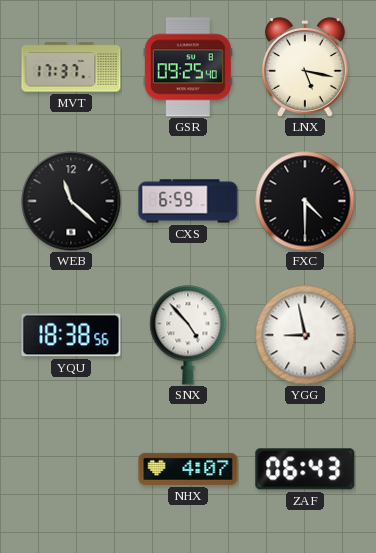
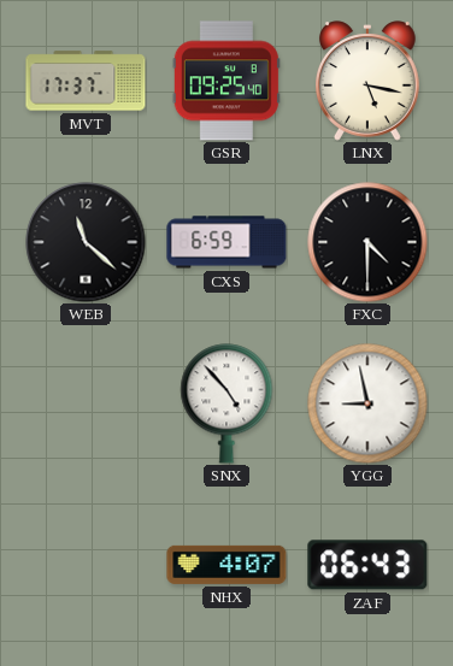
YQU: 18:38 -> none
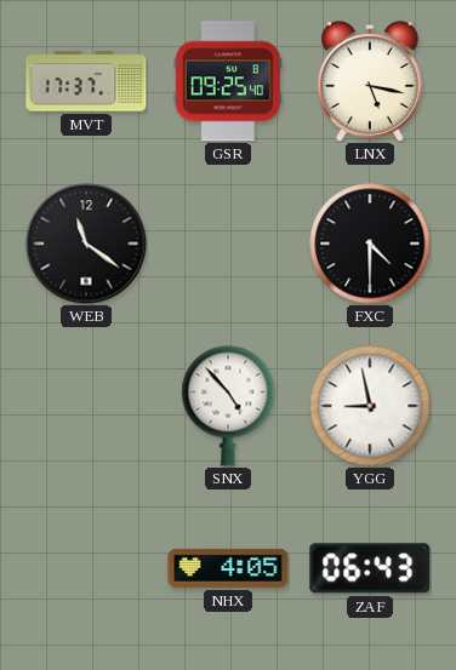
WEB: 11:22 -> 11:21
CXS: 6:59 -> none
NHX: 4:07 -> 4:05
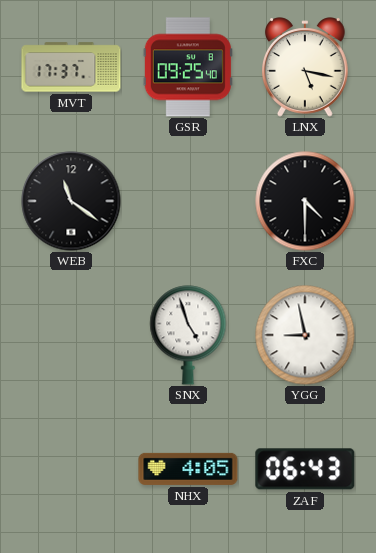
SNX: 4:53 -> 4:57
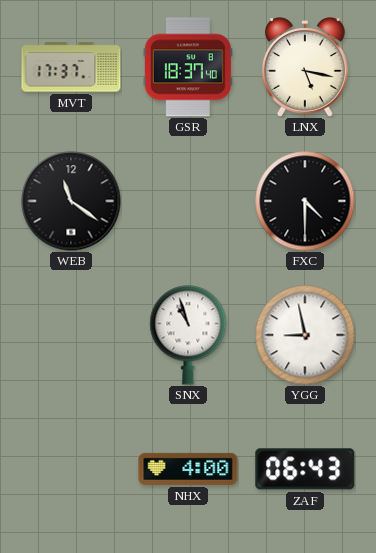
GSR: 09:25 -> 18:37
SNX: 4:57 -> 10:57
NHX: 4:05 -> 4:00
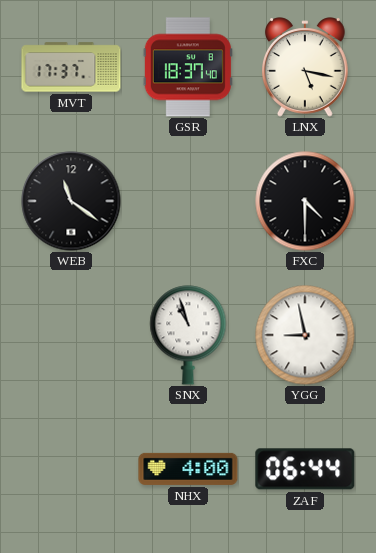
ZAF: 06:43 -> 06:44
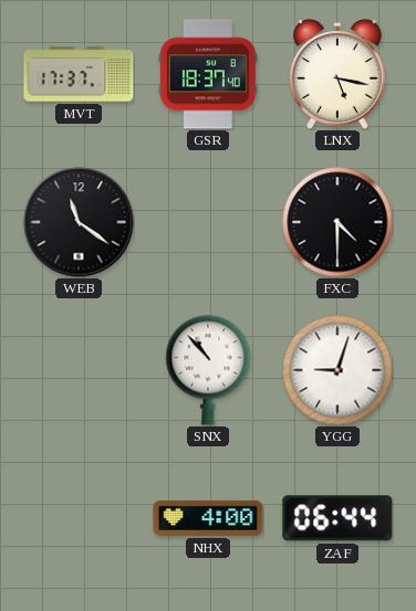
SNX: 10:57 -> 10:53
YGG: 8:58 -> 9:03
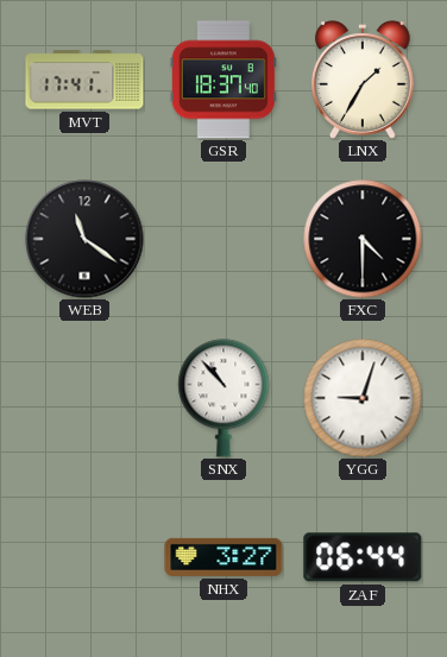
MVT: 17:37 -> 17:41
LNX: 5:17 -> 1:35
NHX: 4:00 -> 3:27
